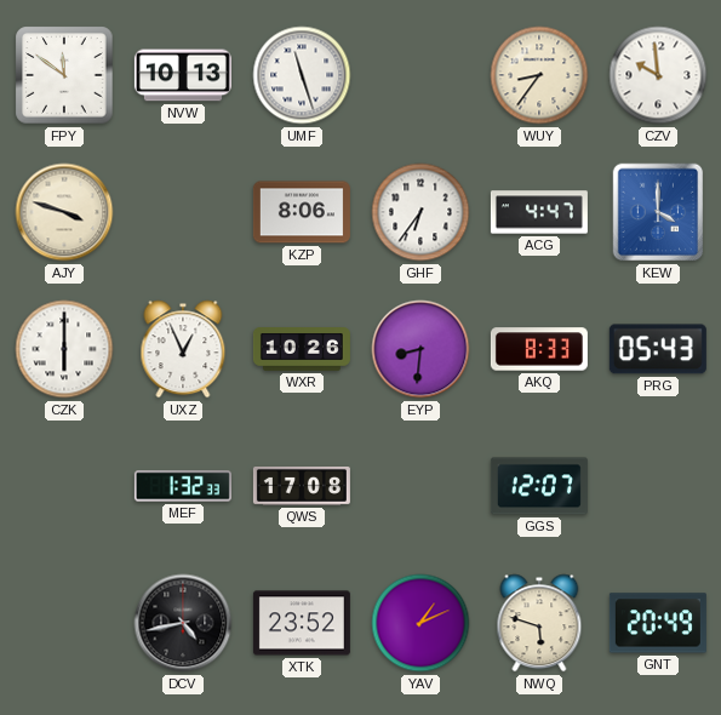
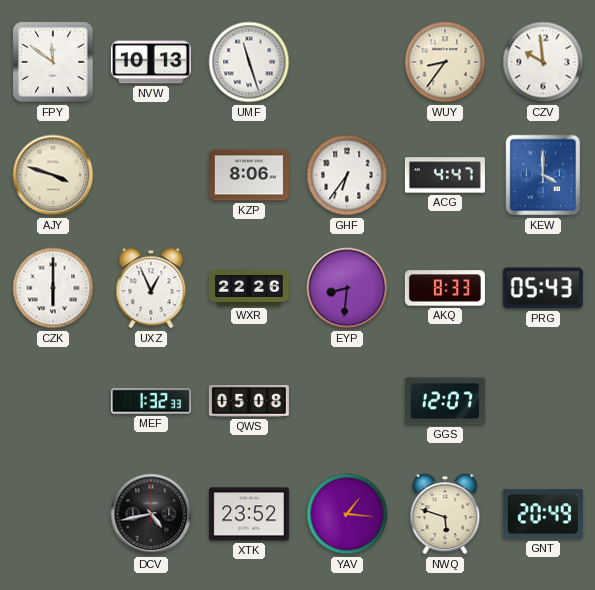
WXR: 10:26 -> 22:26
QWS: 17:08 -> 05:08
YAV: 1:11 -> 1:16
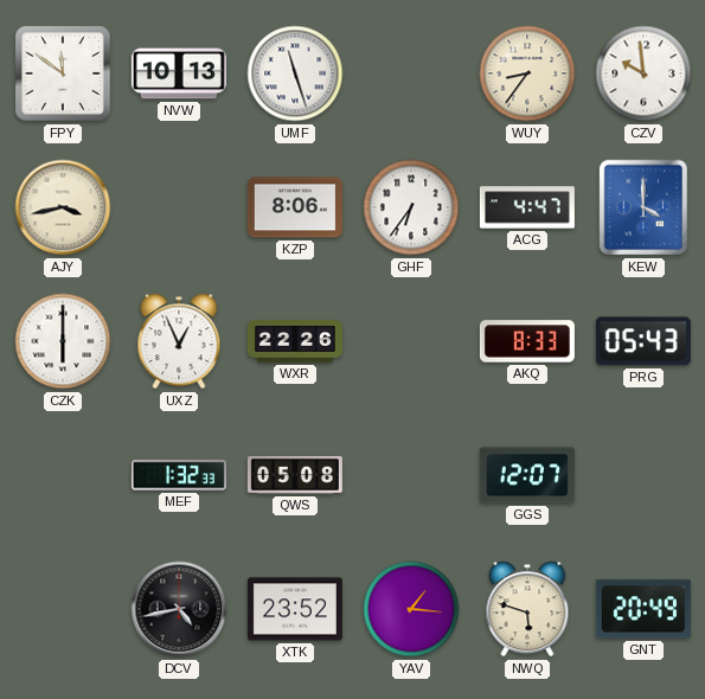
AJY: 3:48 -> 3:43
EYP: 8:31 -> none
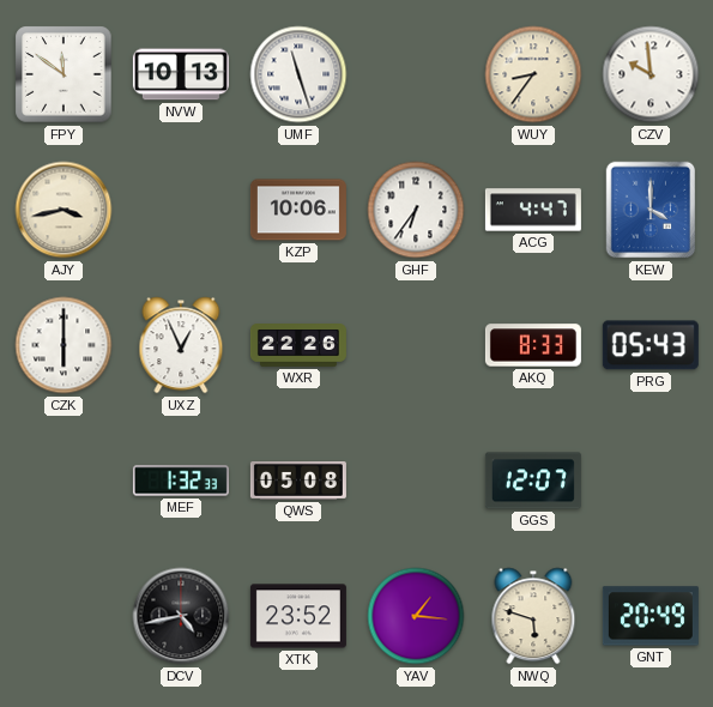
KZP: 8:06 -> 10:06
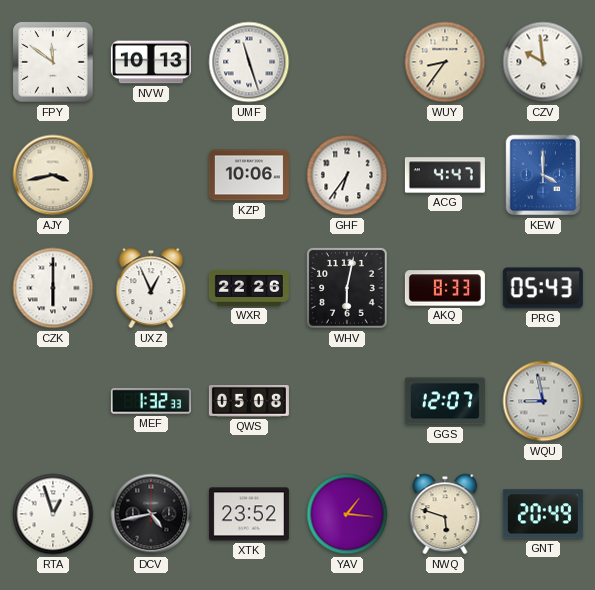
WHV: none -> 6:02
WQU: none -> 8:58
RTA: none -> 12:57
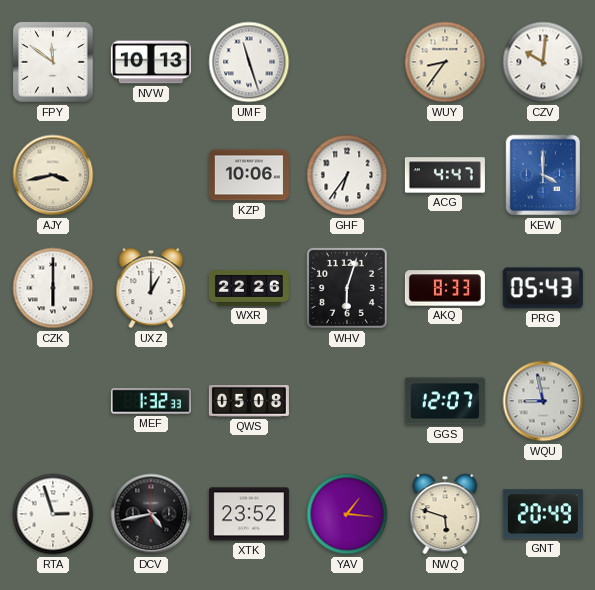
CZV: 9:59 -> 10:01
UXZ: 12:56 -> 1:00
WHV: 6:02 -> 6:03
RTA: 12:57 -> 2:57
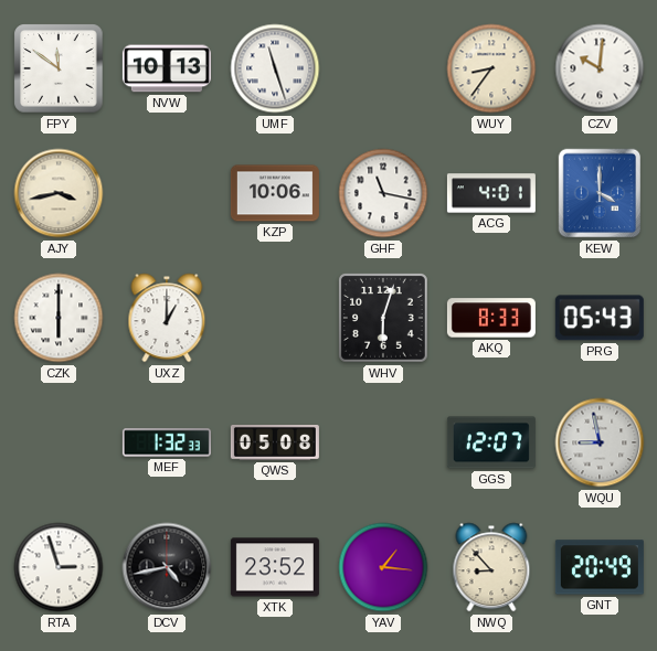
GHF: 6:36 -> 11:17
ACG: 4:47 -> 4:01
WXR: 22:26 -> none
NWQ: 5:48 -> 8:53
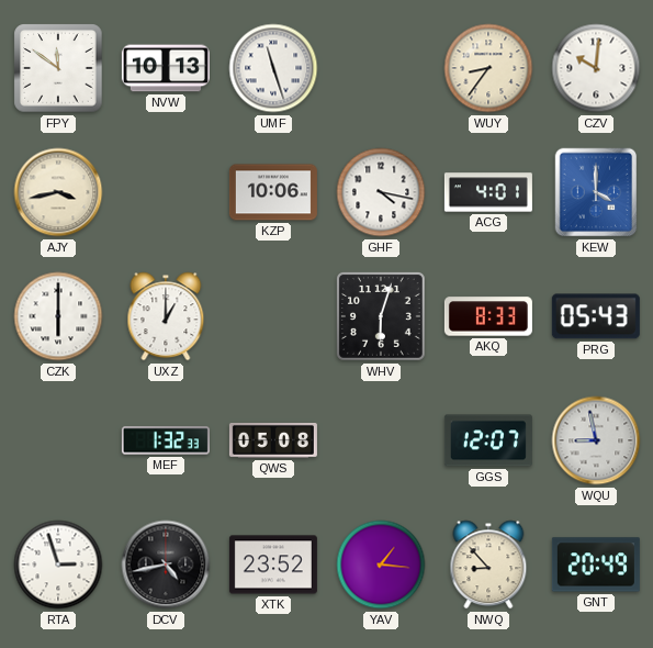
GHF: 11:17 -> 4:17
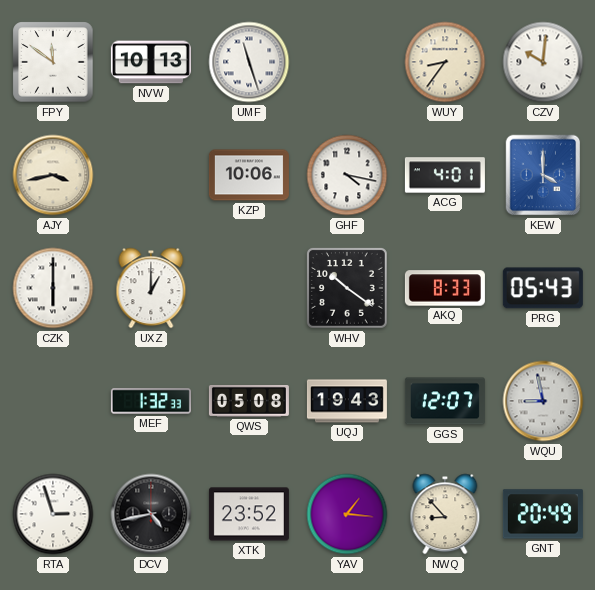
WHV: 6:03 -> 10:21
UQJ: none -> 19:43
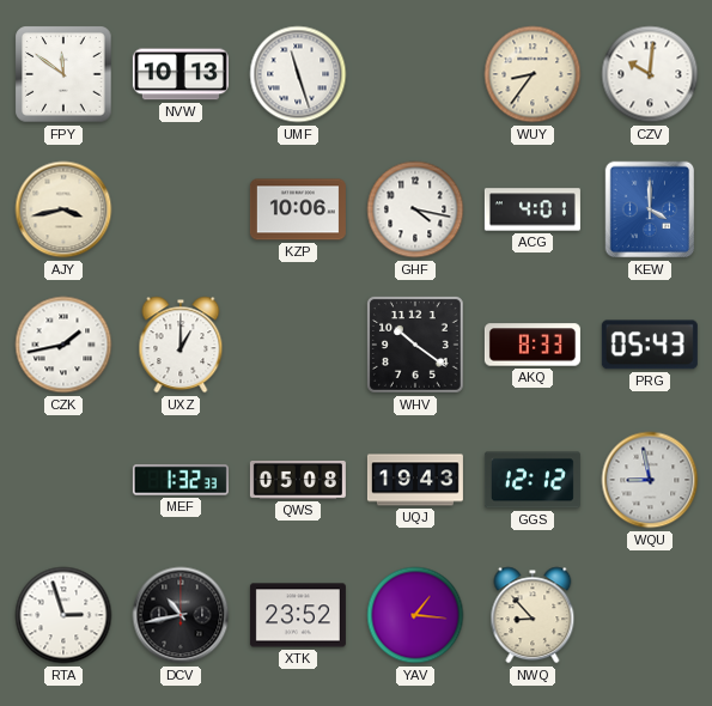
CZK: 6:00 -> 1:43
GGS: 12:07 -> 12:12
DCV: 4:43 -> 10:43
GNT: 20:49 -> none
